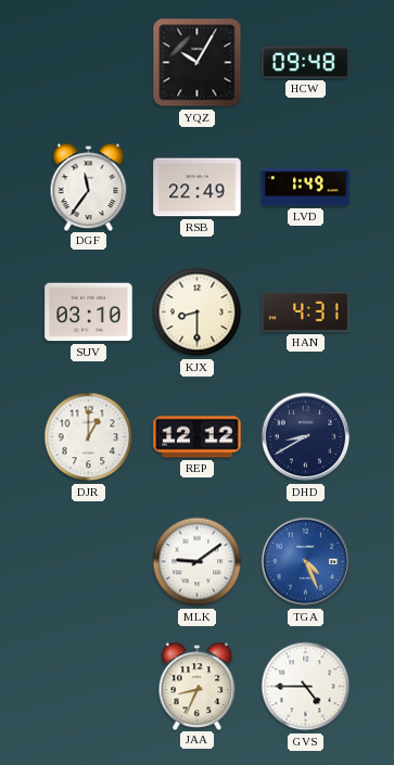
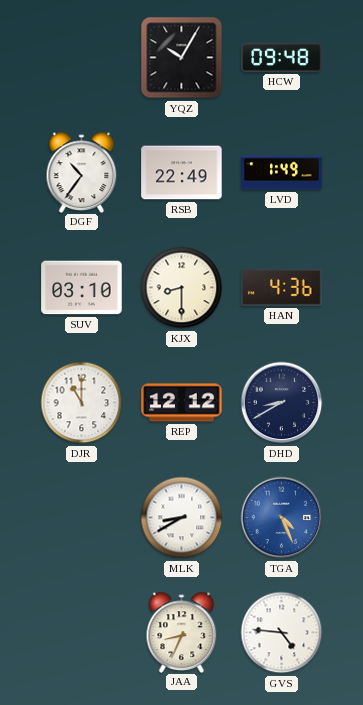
DGF: 11:36 -> 10:36
HAN: 4:31 -> 4:36
DJR: 1:00 -> 11:00
MLK: 9:09 -> 8:40
GVS: 4:45 -> 4:46
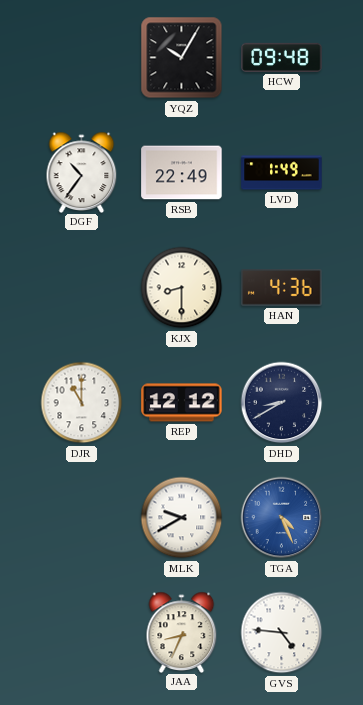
SUV: 03:10 -> none
MLK: 8:40 -> 9:40
